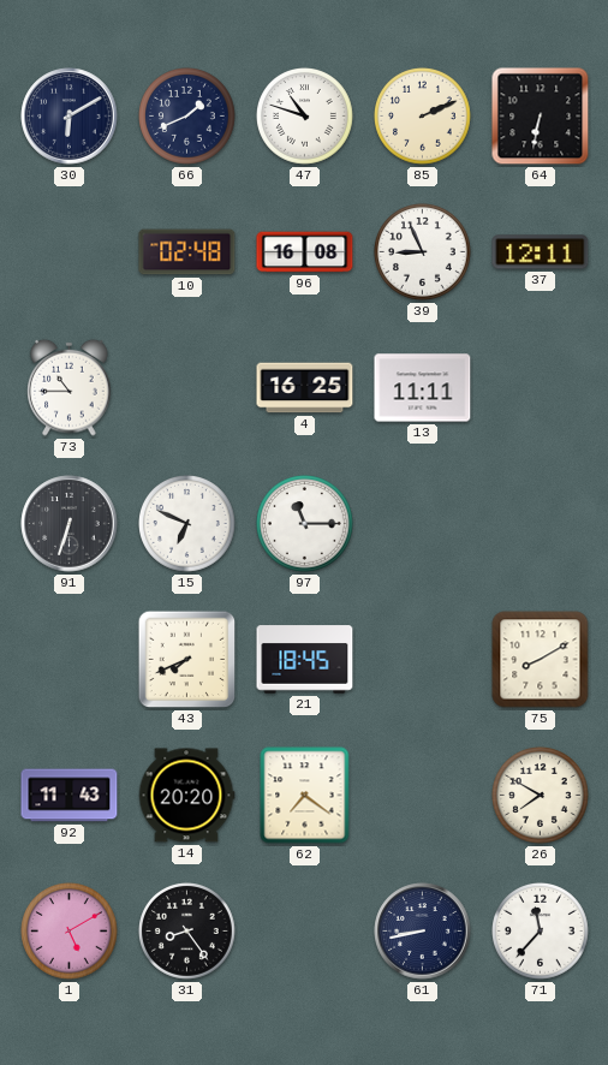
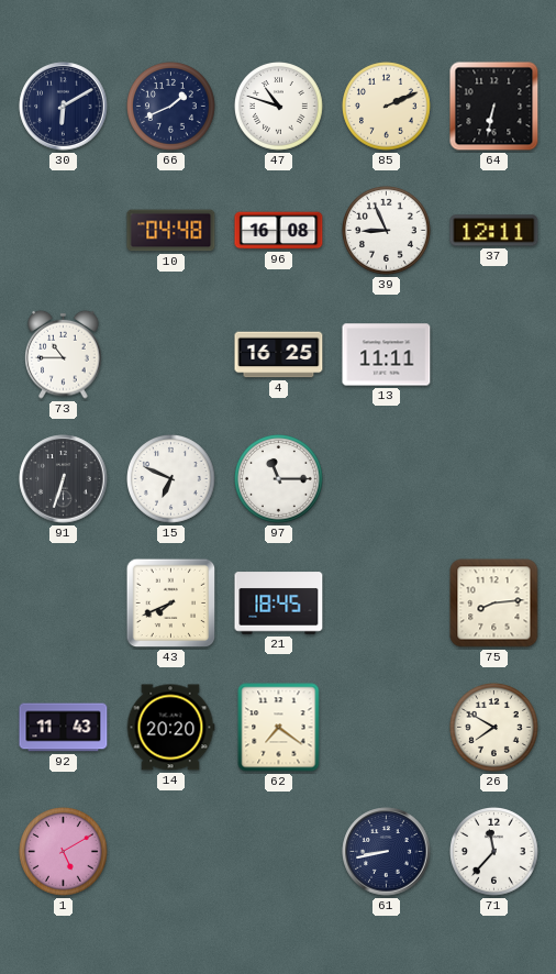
10: 02:48 -> 04:48
75: 8:10 -> 8:14
31: 8:24 -> none
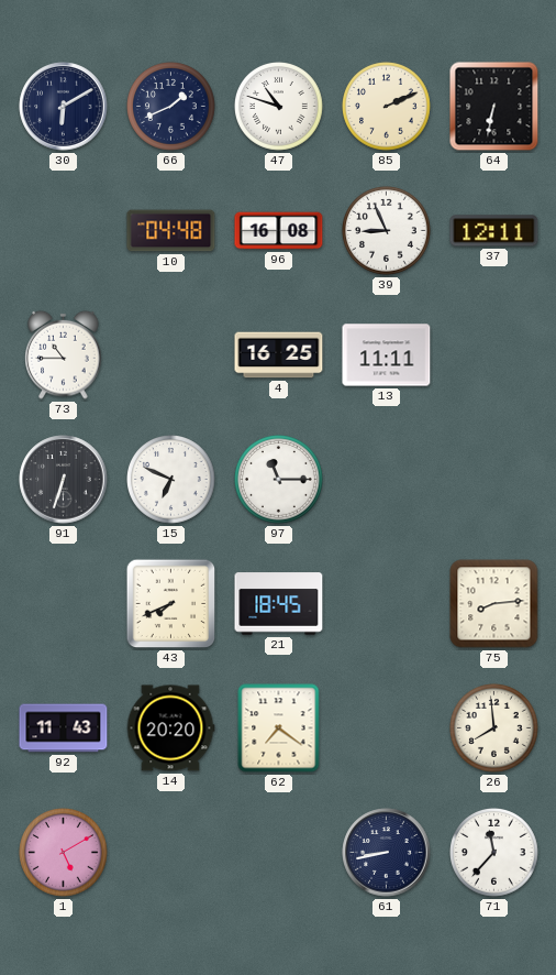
26: 7:50 -> 7:59
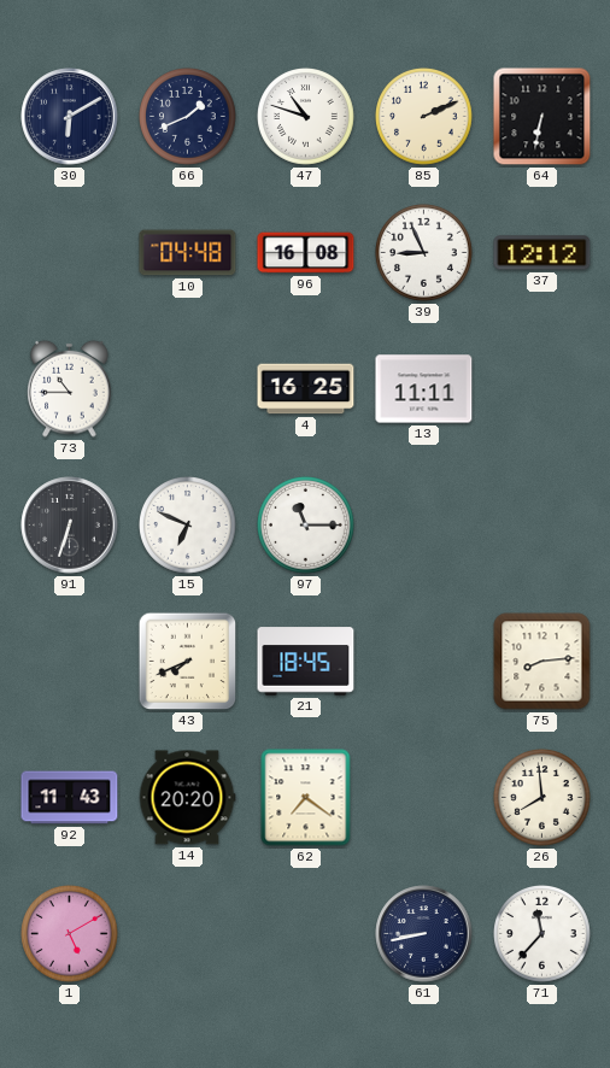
37: 12:11 -> 12:12
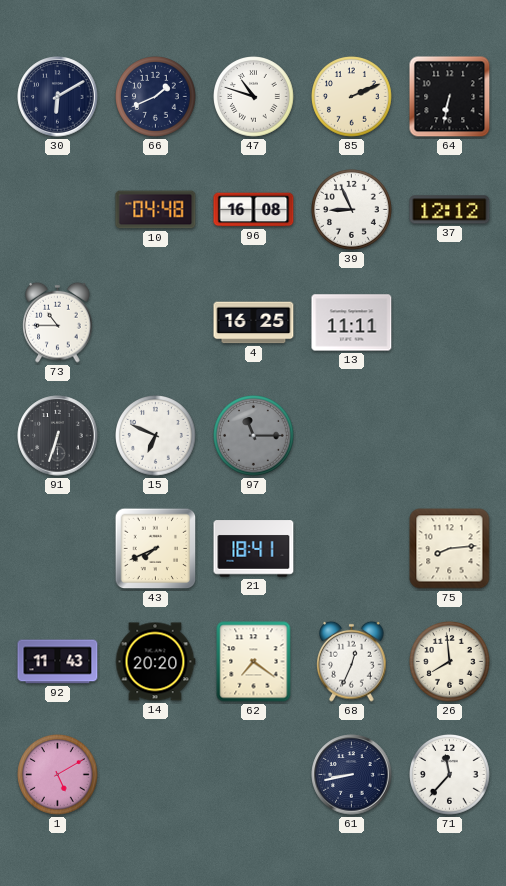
97 dial: white -> grey
21: 18:45 -> 18:41
68: none -> 12:34
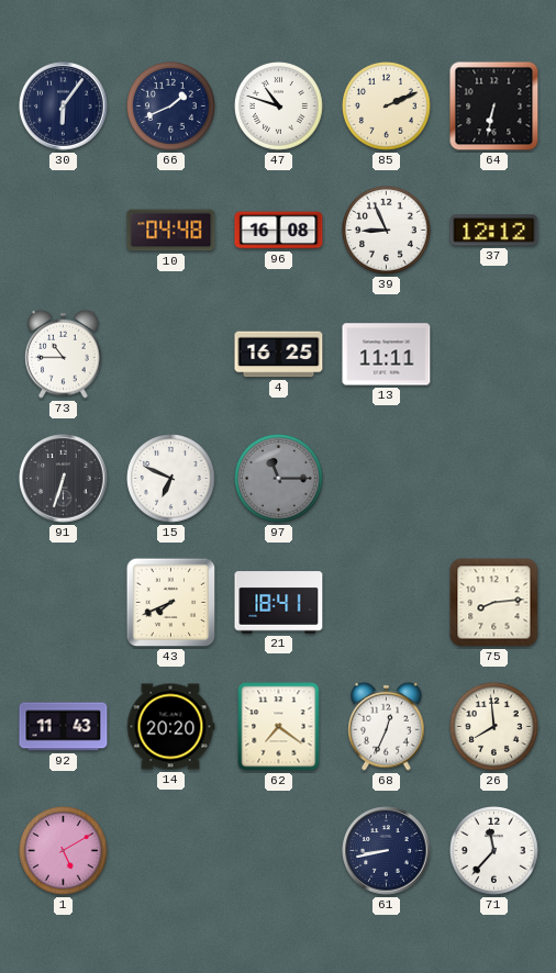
30: 6:10 -> 6:06
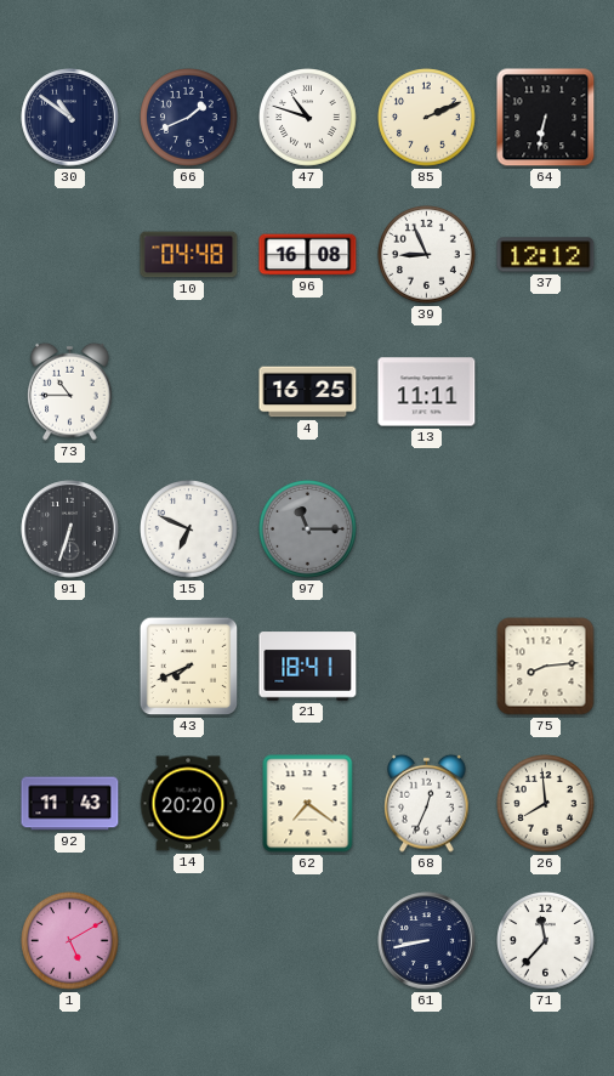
30: 6:06 -> 10:51
